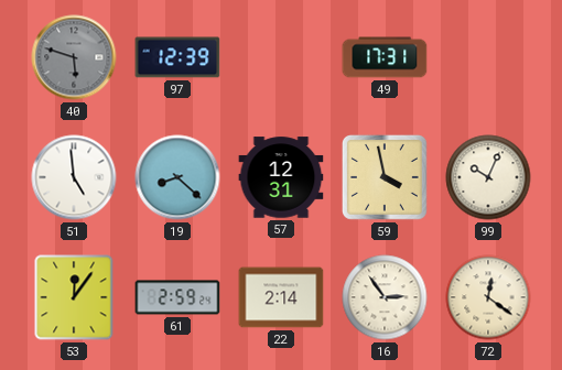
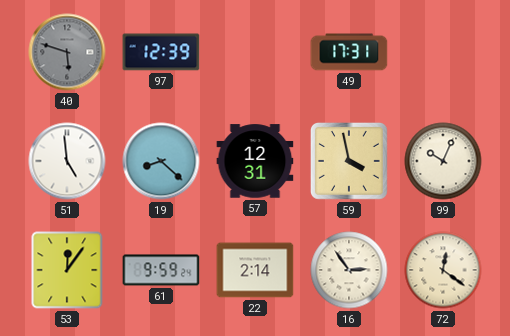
61: 2:59 -> 9:59
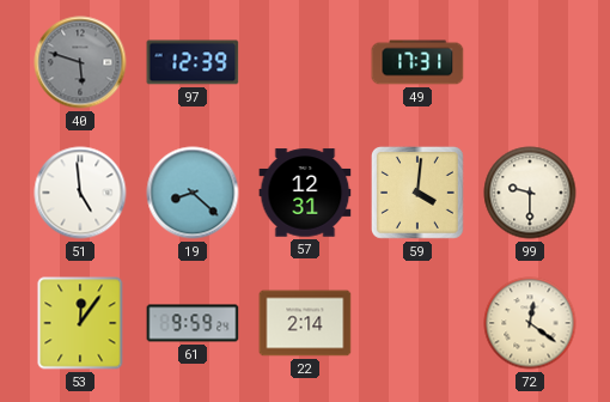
59: 3:58 -> 4:01
99: 10:04 -> 9:30
16: 2:54 -> none
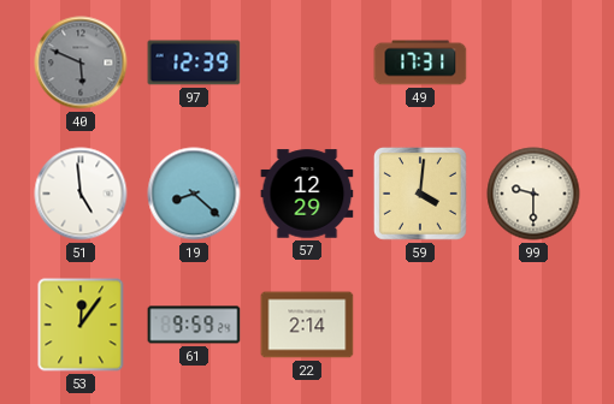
40: 5:48 -> 5:49
57: 12:31 -> 12:29
72: 12:21 -> none
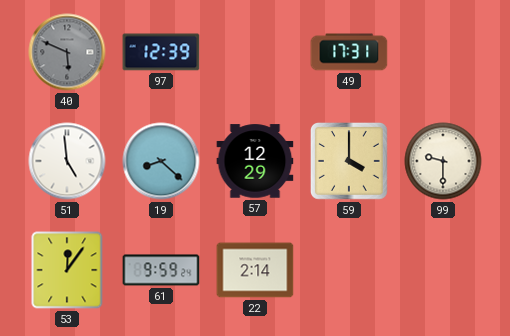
59: 4:01 -> 4:00
